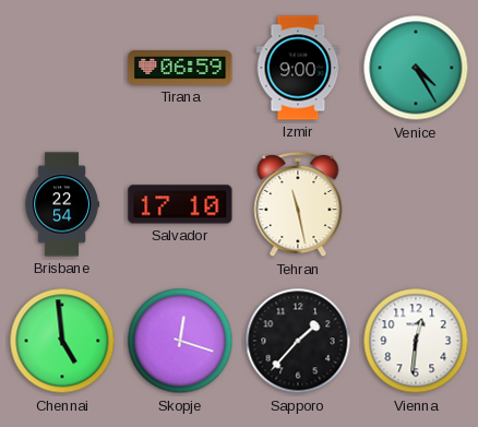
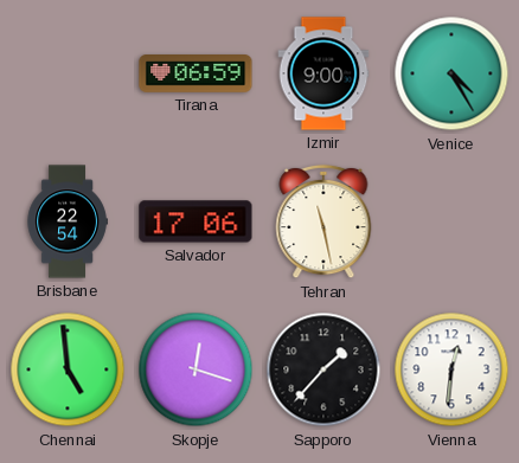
Salvador: 17:10 -> 17:06
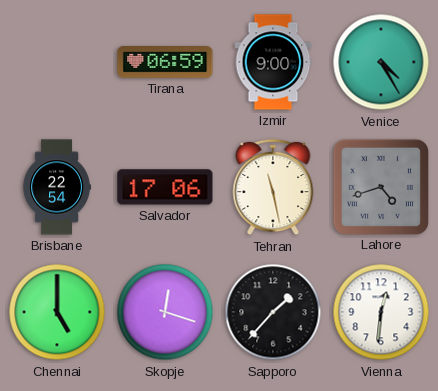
Lahore: none -> 4:42
Chennai: 4:59 -> 5:00
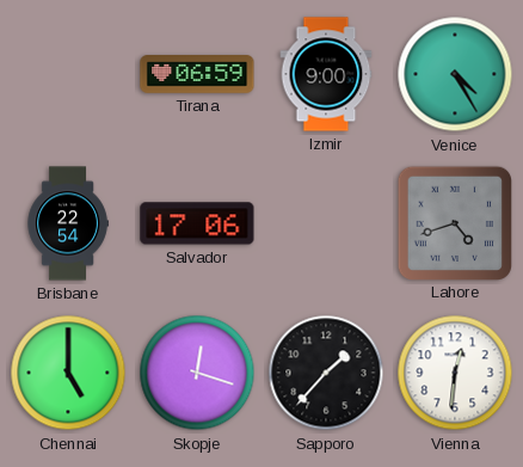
Tehran: 11:28 -> none
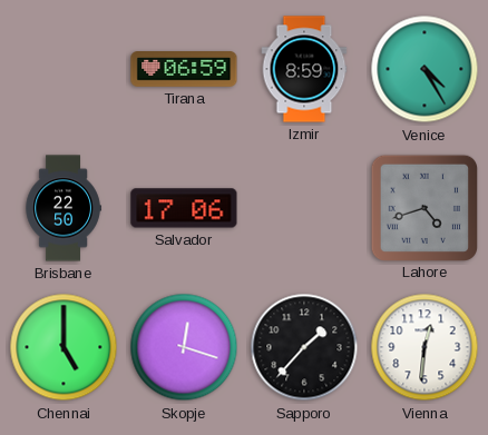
Izmir: 9:00 -> 8:59
Brisbane: 22:54 -> 22:50
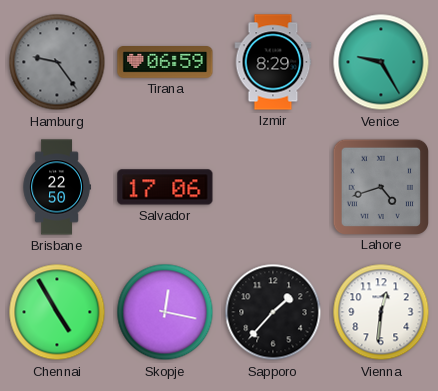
Hamburg: none -> 9:24
Izmir: 8:59 -> 8:29
Venice: 4:25 -> 9:25
Chennai: 5:00 -> 4:55
Skopje: 12:18 -> 12:17
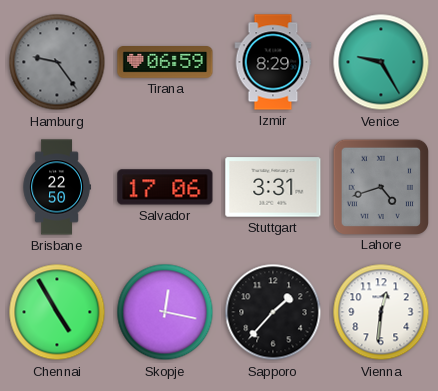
Stuttgart: none -> 3:31
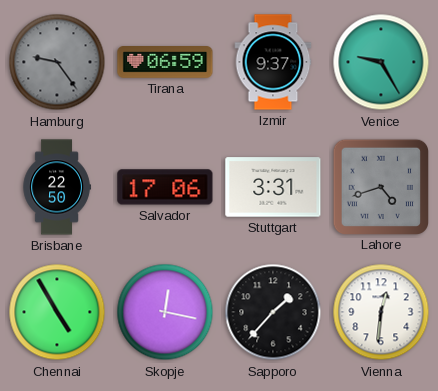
Izmir: 8:29 -> 9:37
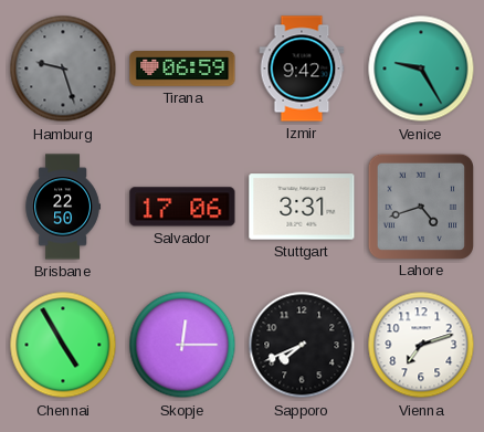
Hamburg: 9:24 -> 9:27
Izmir: 9:37 -> 9:42
Skopje: 12:17 -> 12:15
Sapporo: 1:37 -> 7:41
Vienna: 12:31 -> 7:12
